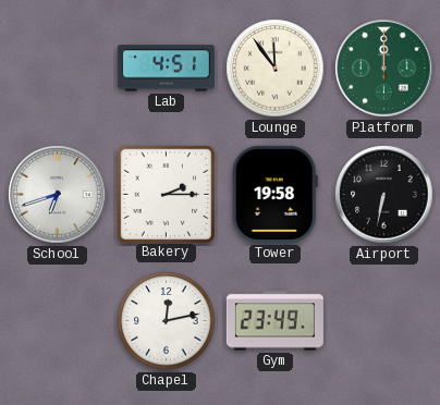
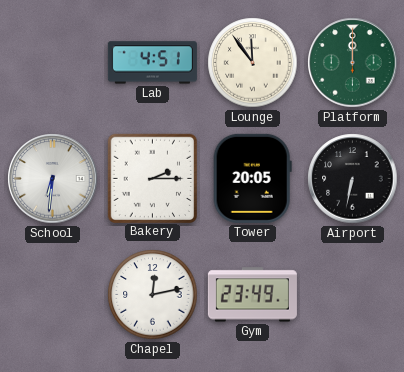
School: 6:42 -> 6:31
Tower: 19:58 -> 20:05
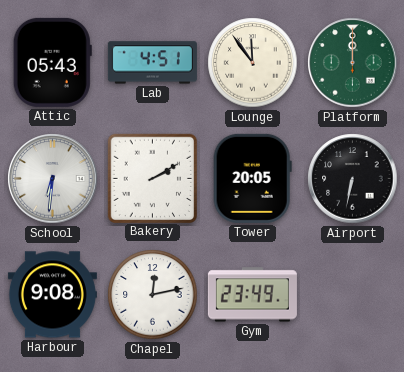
Attic: none -> 05:43
Bakery: 2:15 -> 2:10
Harbour: none -> 9:08
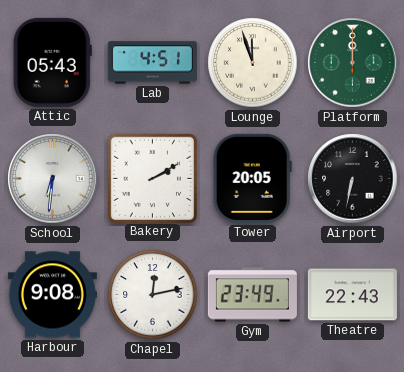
Lounge: 11:54 -> 11:57
Theatre: none -> 22:43
